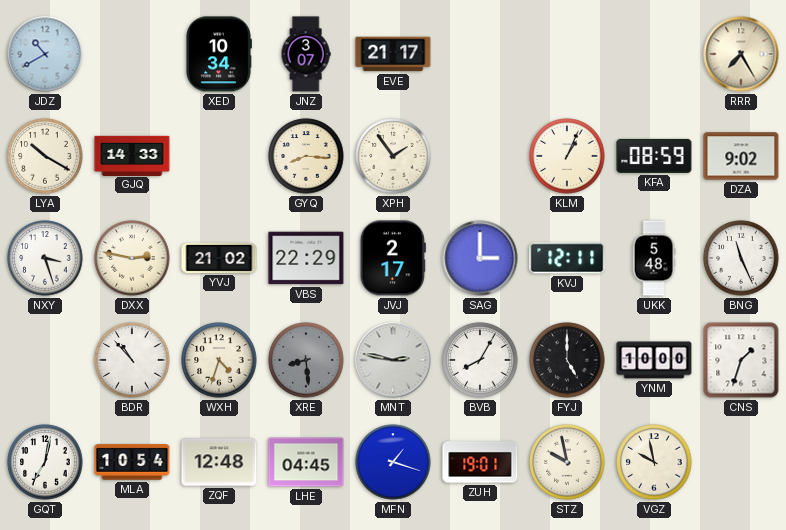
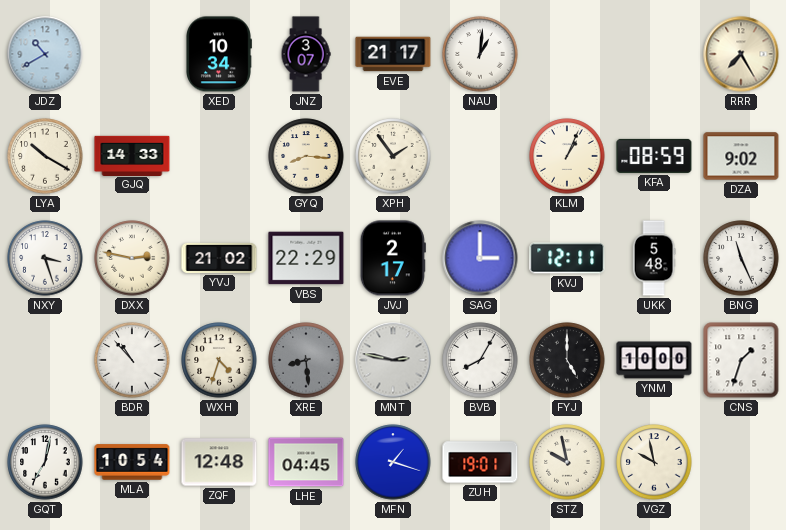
NAU: none -> 1:01
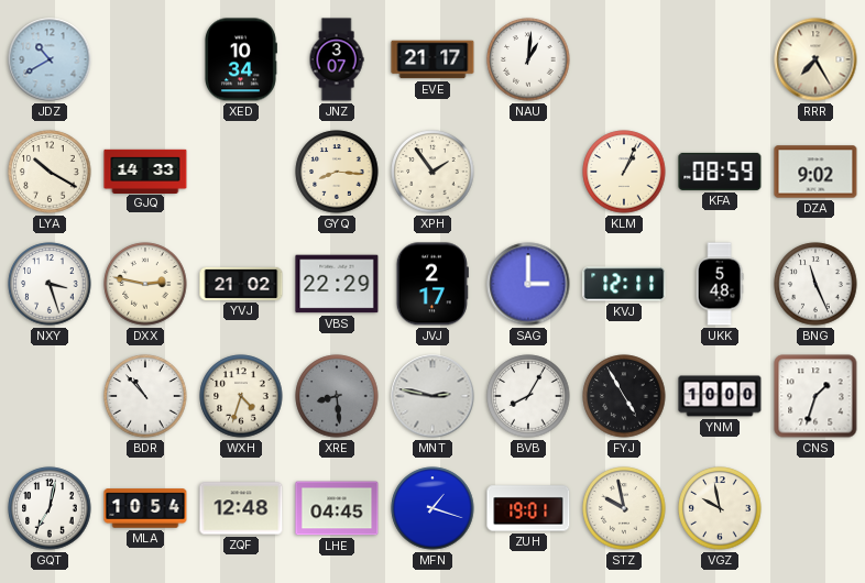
FYJ: 5:00 -> 4:55
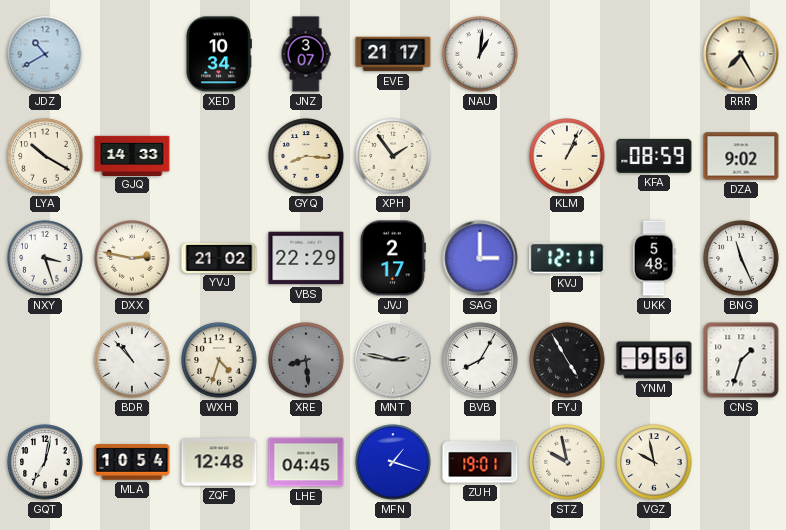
YNM: 10:00 -> 9:56
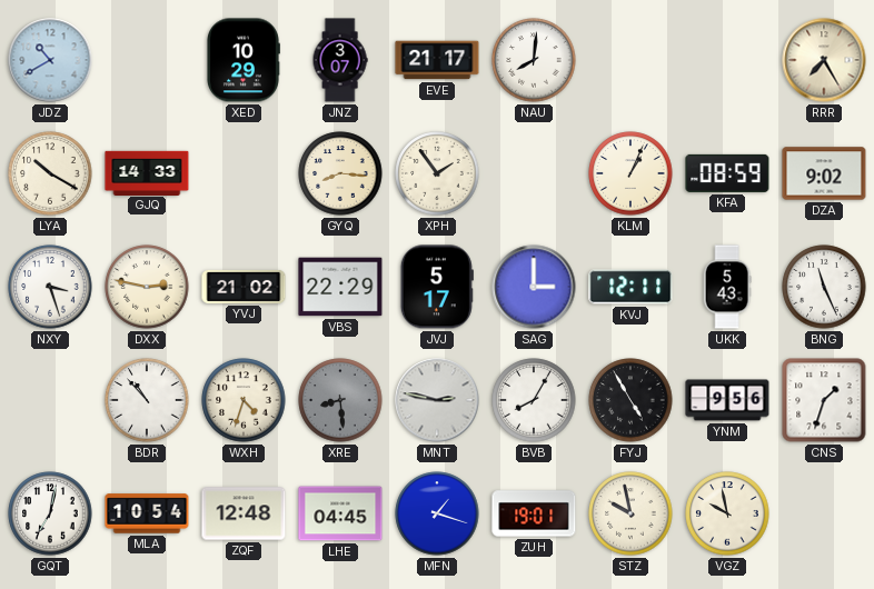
XED: 10:34 -> 10:29
NAU: 1:01 -> 8:01
JVJ: 2:17 -> 5:17
UKK: 5:48 -> 5:43
